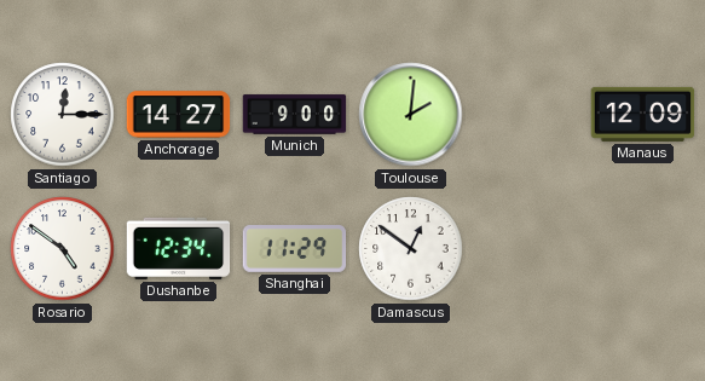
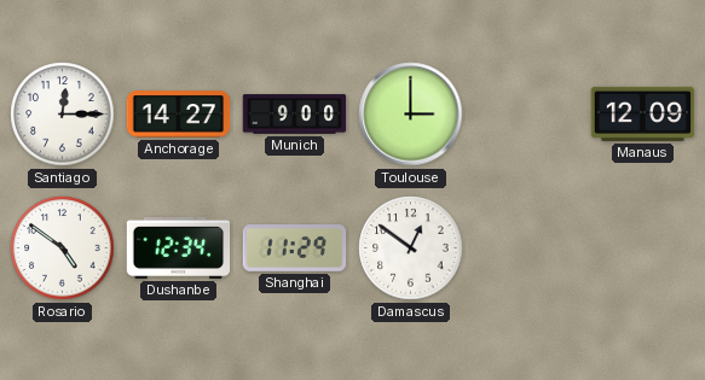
Toulouse: 2:01 -> 3:00
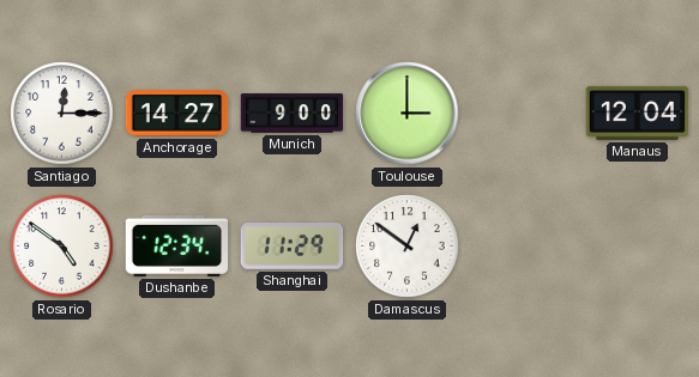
Manaus: 12:09 -> 12:04
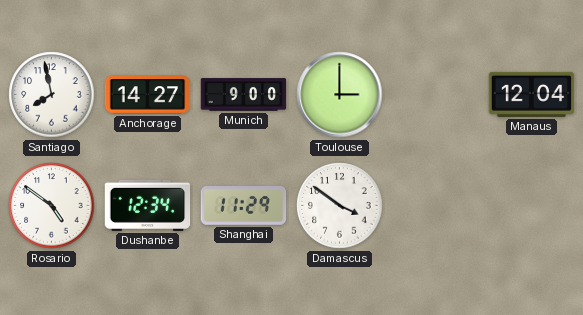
Santiago: 12:15 -> 7:58
Damascus: 12:51 -> 3:51
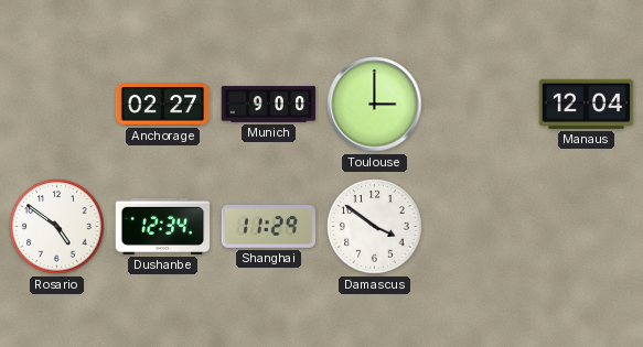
Santiago: 7:58 -> none
Anchorage: 14:27 -> 02:27
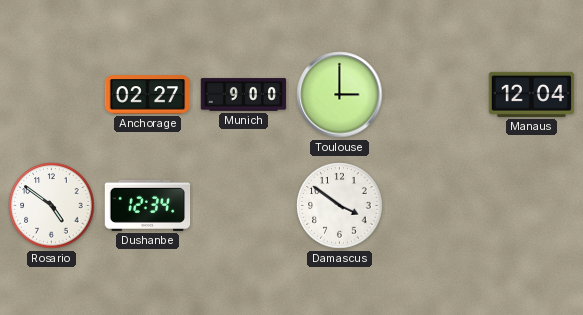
Shanghai: 11:29 -> none
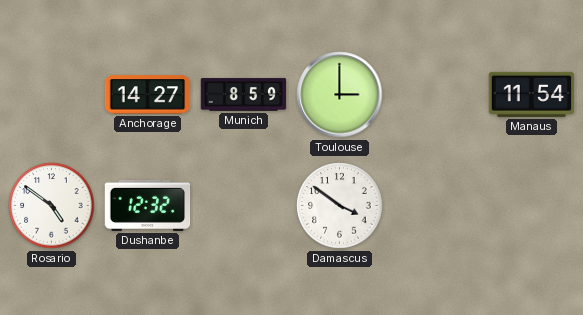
Anchorage: 02:27 -> 14:27
Munich: 9:00 -> 8:59
Manaus: 12:04 -> 11:54
Dushanbe: 12:34 -> 12:32
